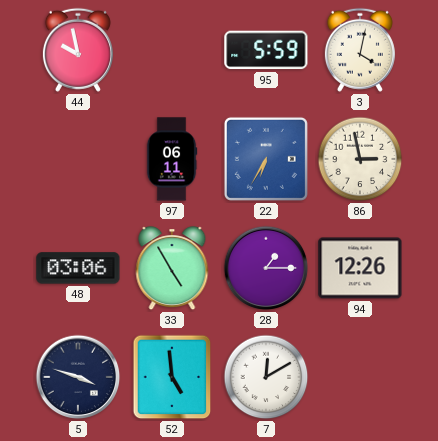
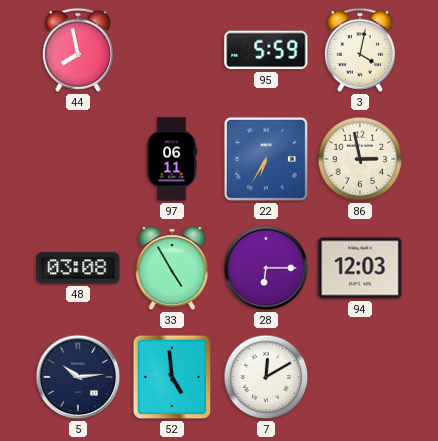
44: 9:58 -> 7:58
48: 03:06 -> 03:08
28: 1:15 -> 6:15
94: 12:26 -> 12:03
5: 3:48 -> 10:14
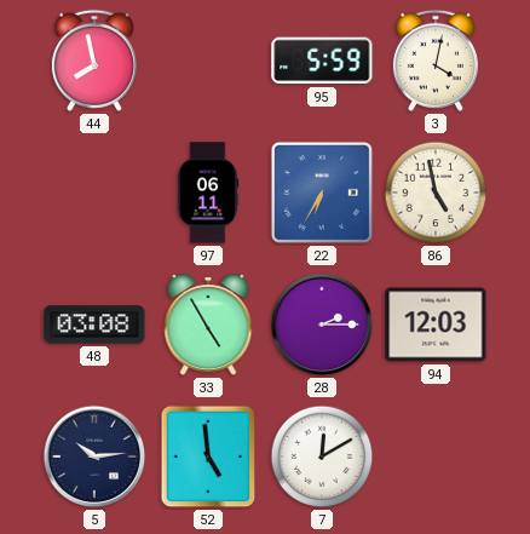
86: 2:58 -> 4:58
28: 6:15 -> 2:15
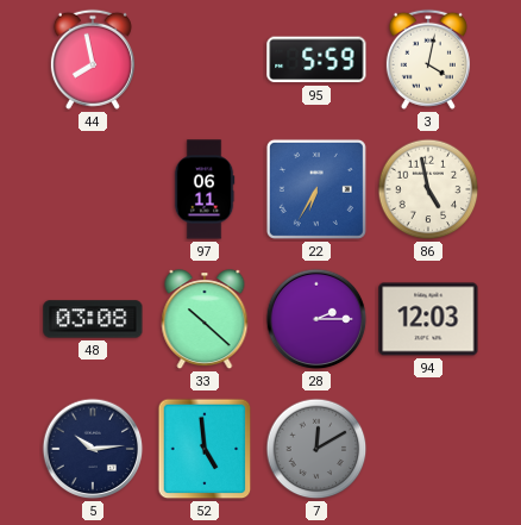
33: 4:55 -> 10:22
7 dial: white -> grey
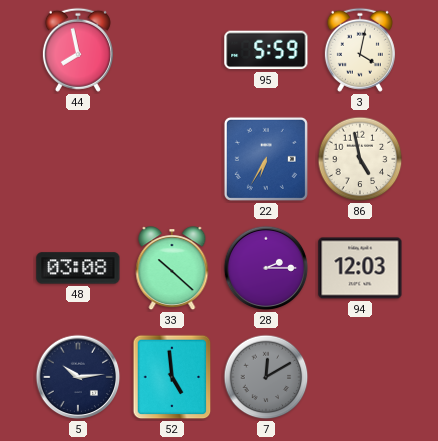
97: 06:11 -> none
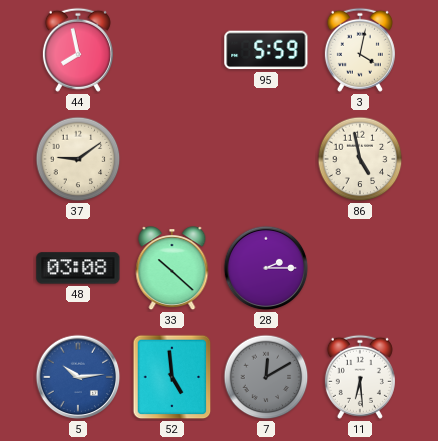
37: none -> 9:09
22: 6:35 -> none
94: 12:03 -> none
5 dial: navy -> blue
11: none -> 6:29
